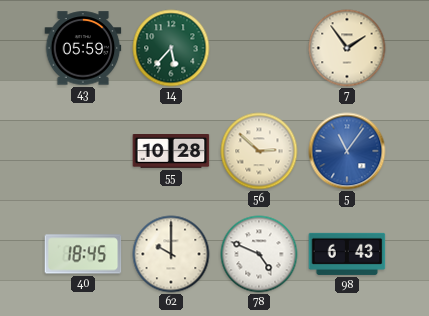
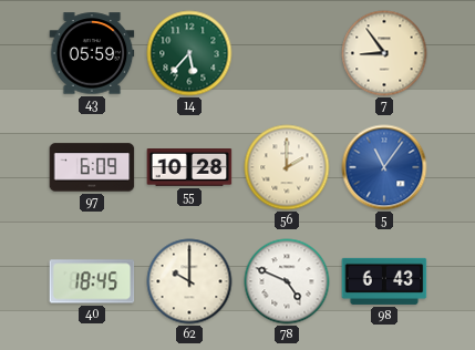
7: 1:54 -> 8:54
97: none -> 6:09
56: 2:52 -> 2:00
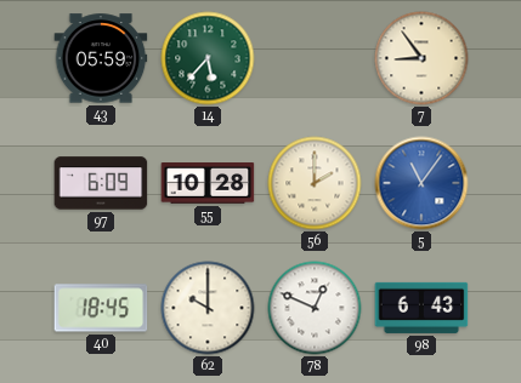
78: 4:49 -> 12:49
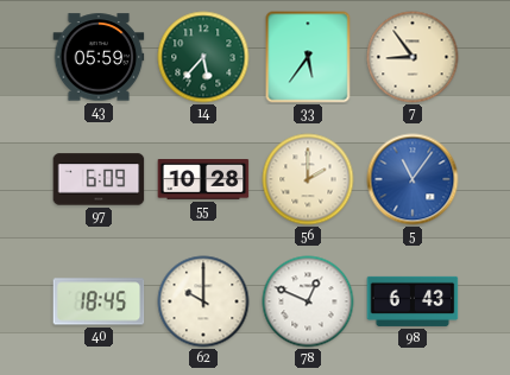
33: none -> 5:36
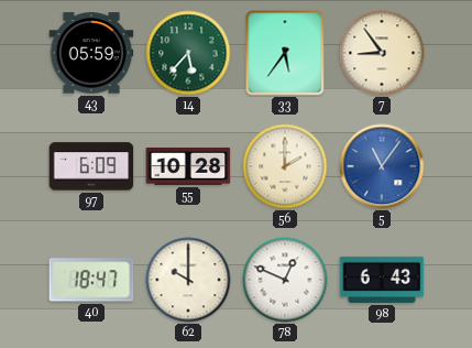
40: 18:45 -> 18:47
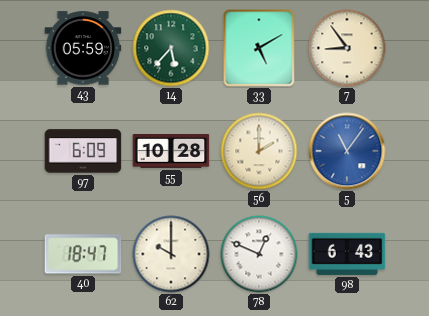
33: 5:36 -> 5:10
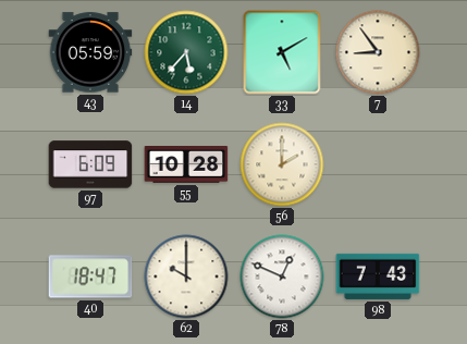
5: 11:06 -> none
98: 6:43 -> 7:43
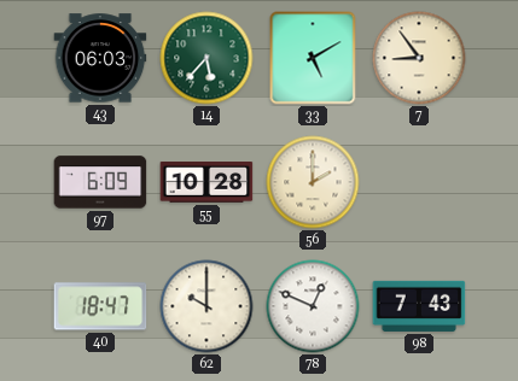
43: 05:59 -> 06:03
